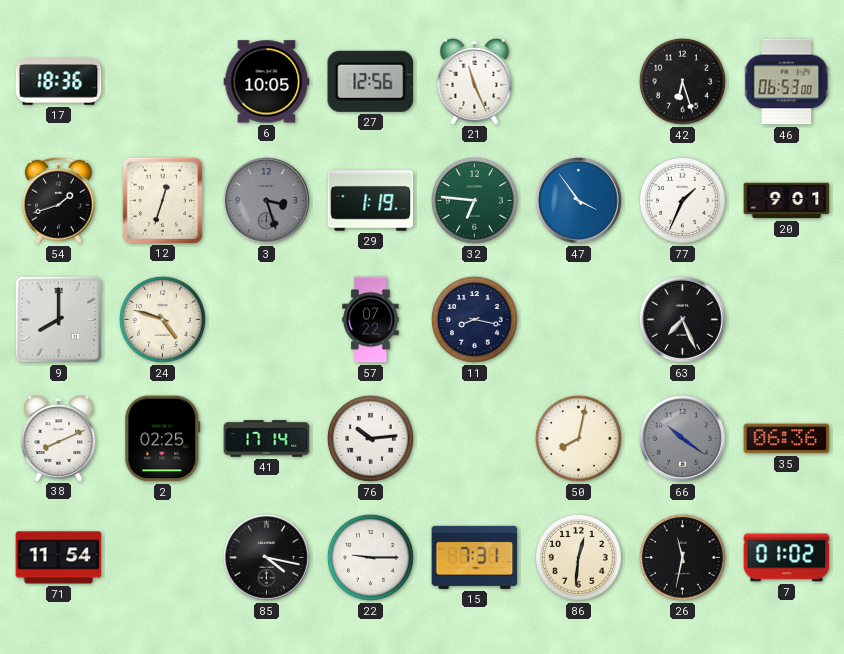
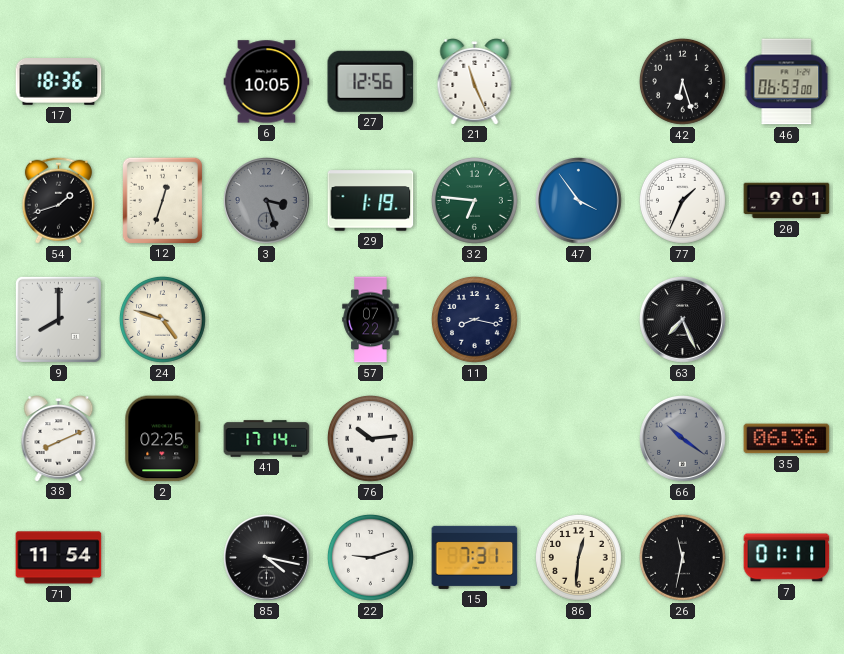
50: 8:02 -> none
22: 9:15 -> 9:12
7: 01:02 -> 01:11
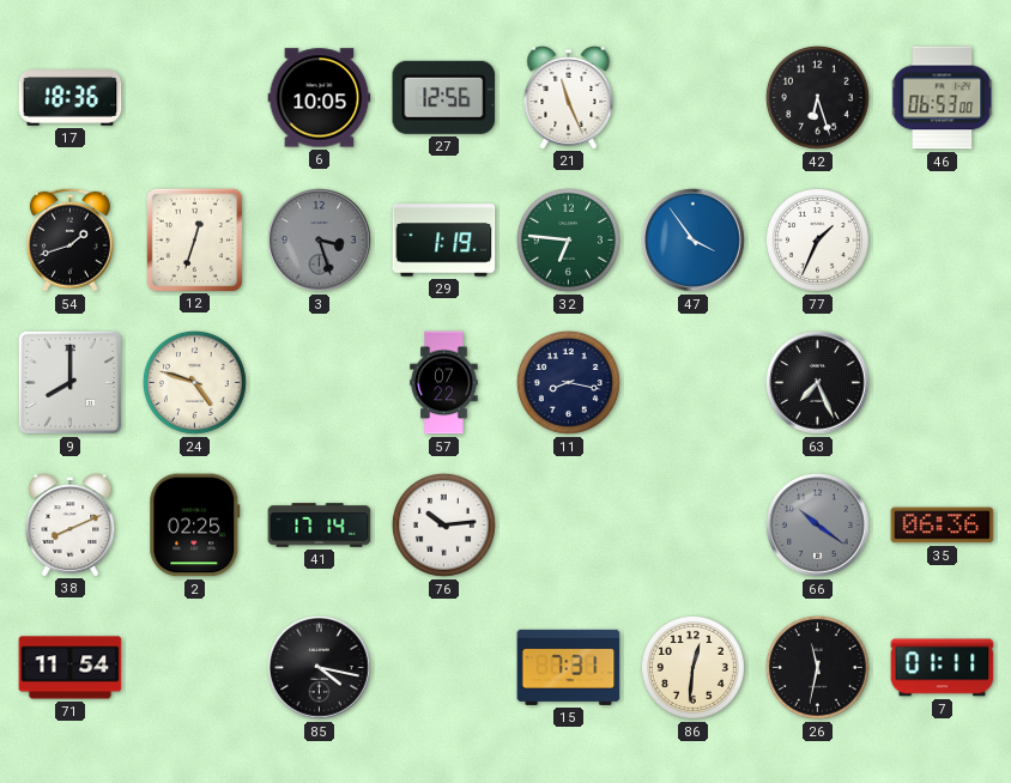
20: 9:01 -> none
22: 9:12 -> none
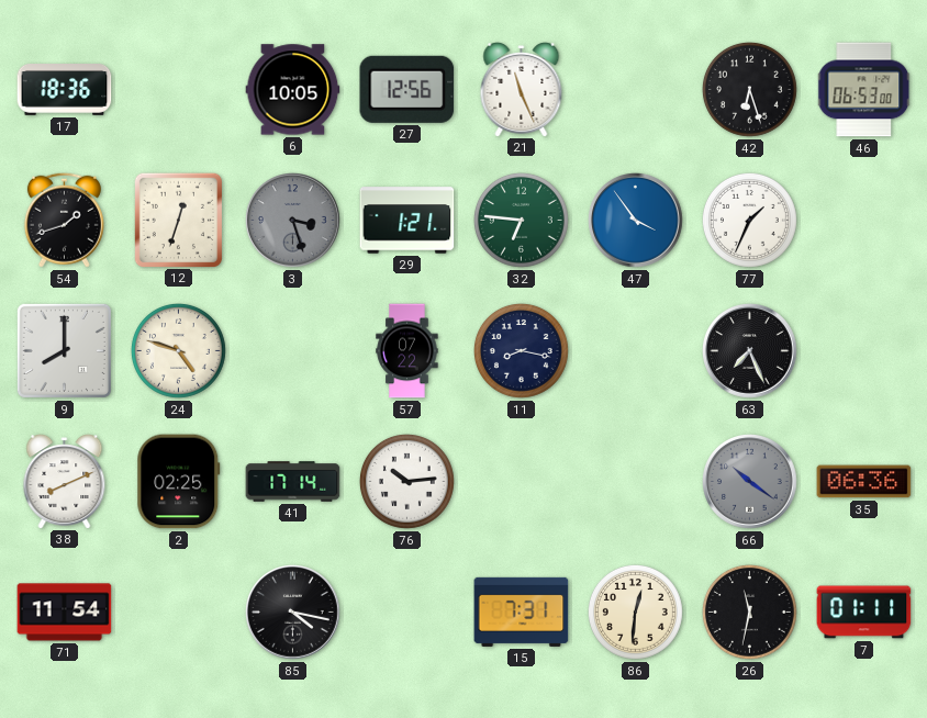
29: 1:19 -> 1:21
